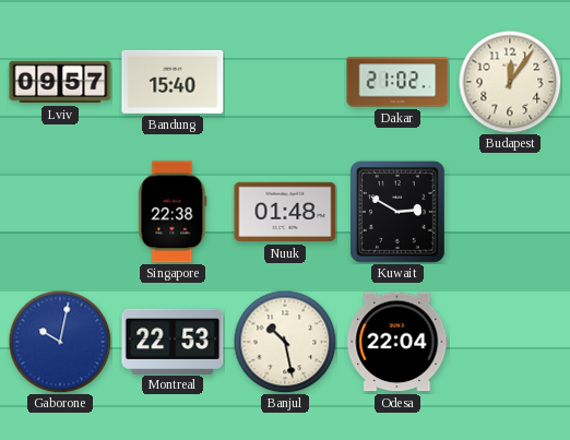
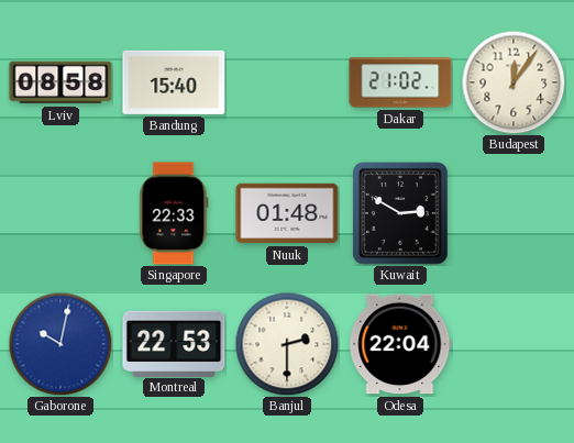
Lviv: 09:57 -> 08:58
Singapore: 22:38 -> 22:33
Banjul: 10:28 -> 2:30
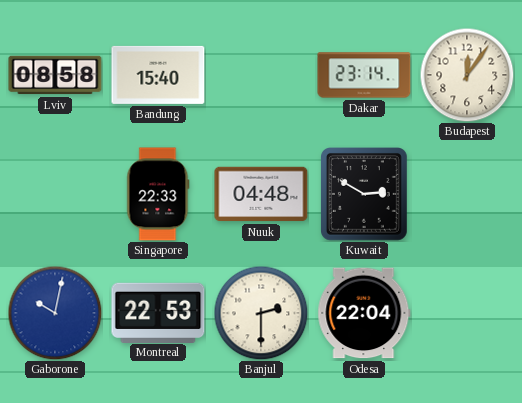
Dakar: 21:02 -> 23:14
Nuuk: 01:48 -> 04:48
